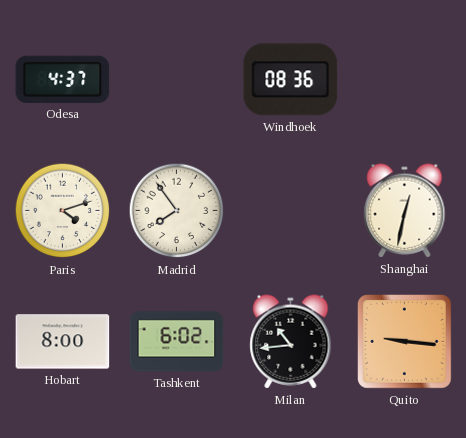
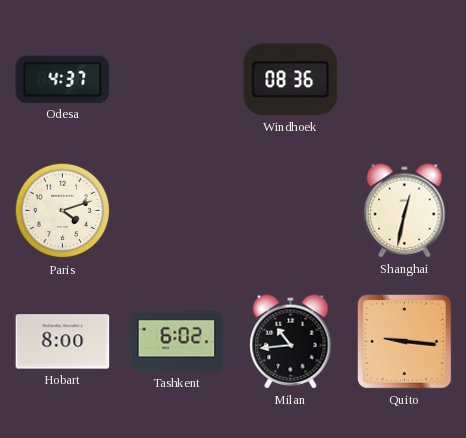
Madrid: 7:54 -> none
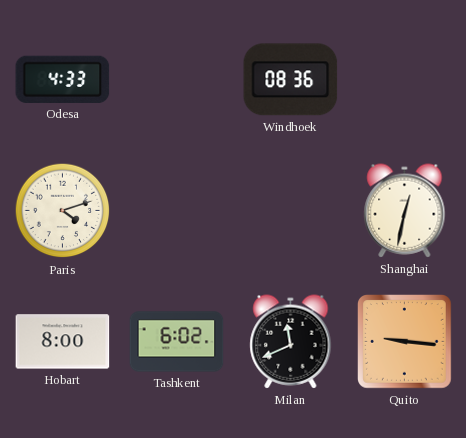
Odesa: 4:37 -> 4:33
Milan: 10:44 -> 11:41
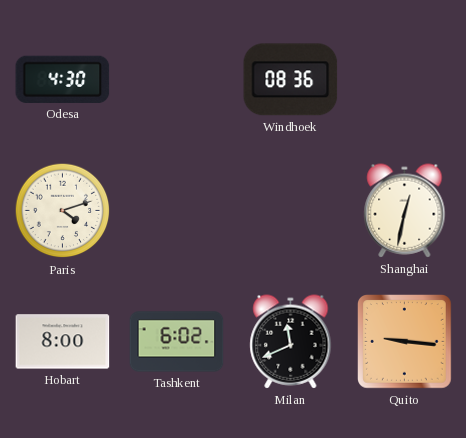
Odesa: 4:33 -> 4:30
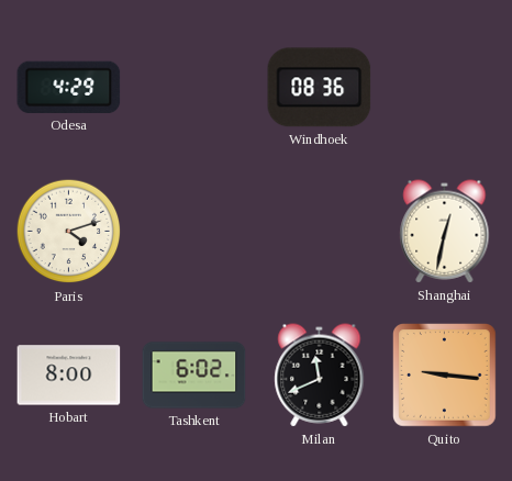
Odesa: 4:30 -> 4:29
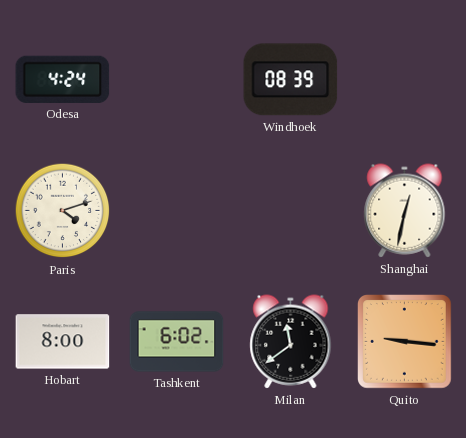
Odesa: 4:29 -> 4:24
Windhoek: 08:36 -> 08:39
Milan: 11:41 -> 11:39
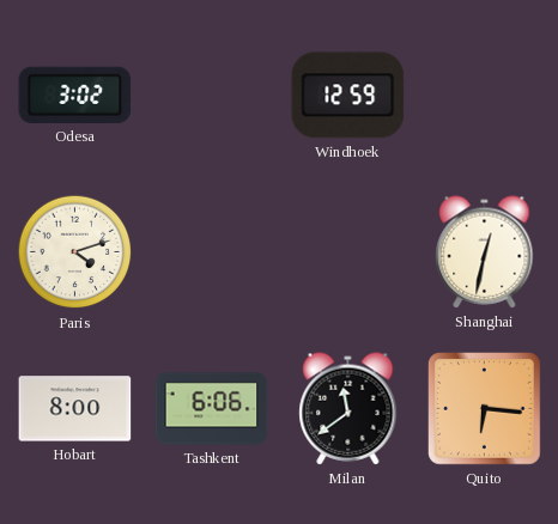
Odesa: 4:24 -> 3:02
Windhoek: 08:39 -> 12:59
Tashkent: 6:02 -> 6:06
Quito: 9:16 -> 6:16
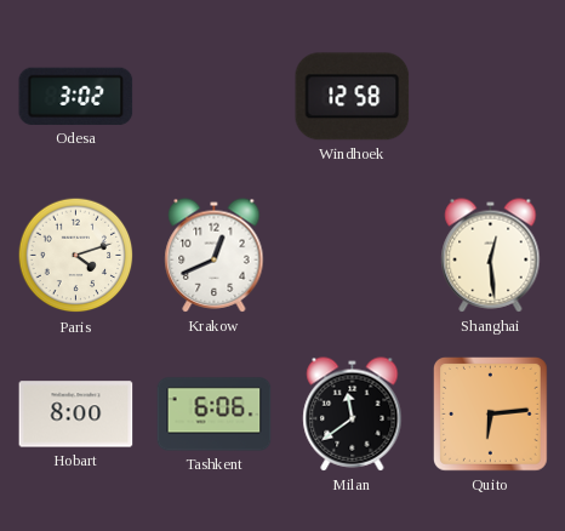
Windhoek: 12:59 -> 12:58
Krakow: none -> 12:41
Shanghai: 12:32 -> 12:29
Quito: 6:16 -> 6:14
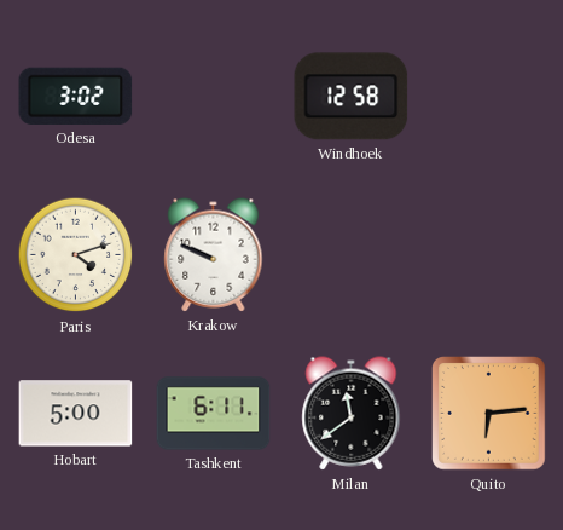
Krakow: 12:41 -> 9:49
Shanghai: 12:29 -> none
Hobart: 8:00 -> 5:00
Tashkent: 6:06 -> 6:11
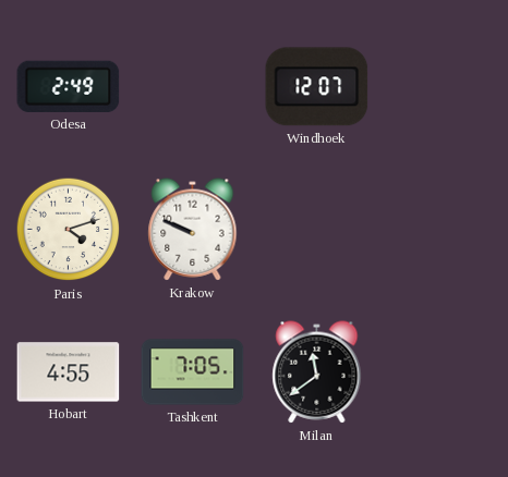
Odesa: 3:02 -> 2:49
Windhoek: 12:58 -> 12:07
Hobart: 5:00 -> 4:55
Tashkent: 6:11 -> 7:05
Quito: 6:14 -> none
